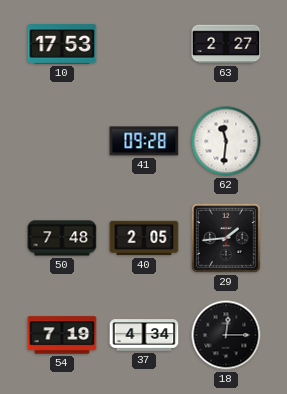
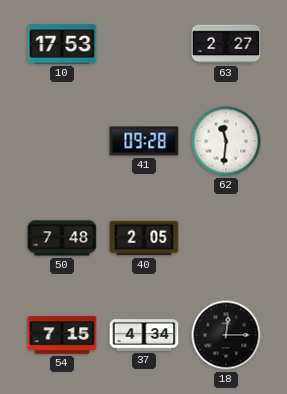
29: 1:44 -> none
54: 7:19 -> 7:15
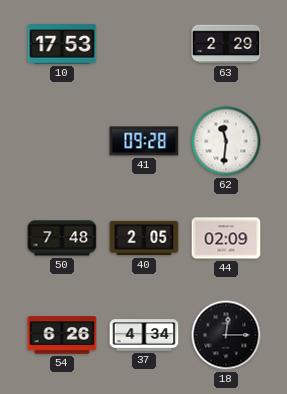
63: 2:27 -> 2:29
44: none -> 02:09
54: 7:15 -> 6:26
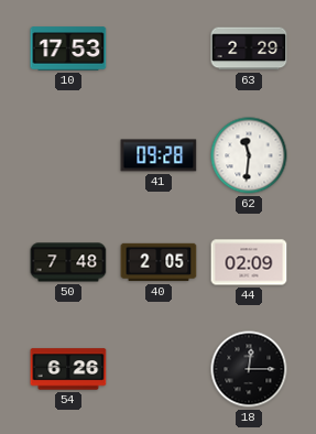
37: 4:34 -> none
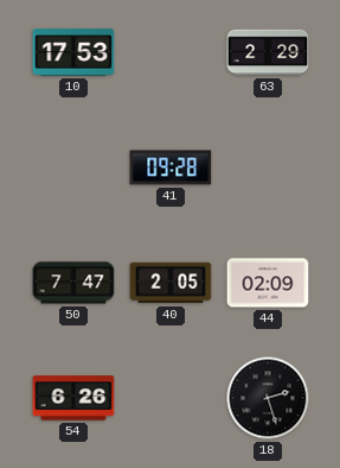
62: 11:31 -> none
50: 7:48 -> 7:47
18: 12:15 -> 2:27
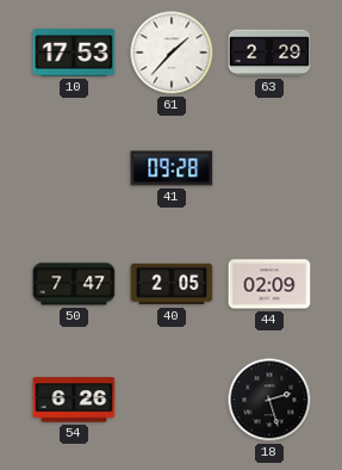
61: none -> 1:37
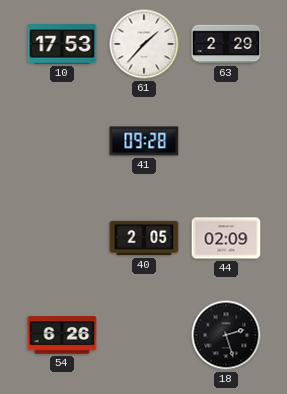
50: 7:47 -> none
